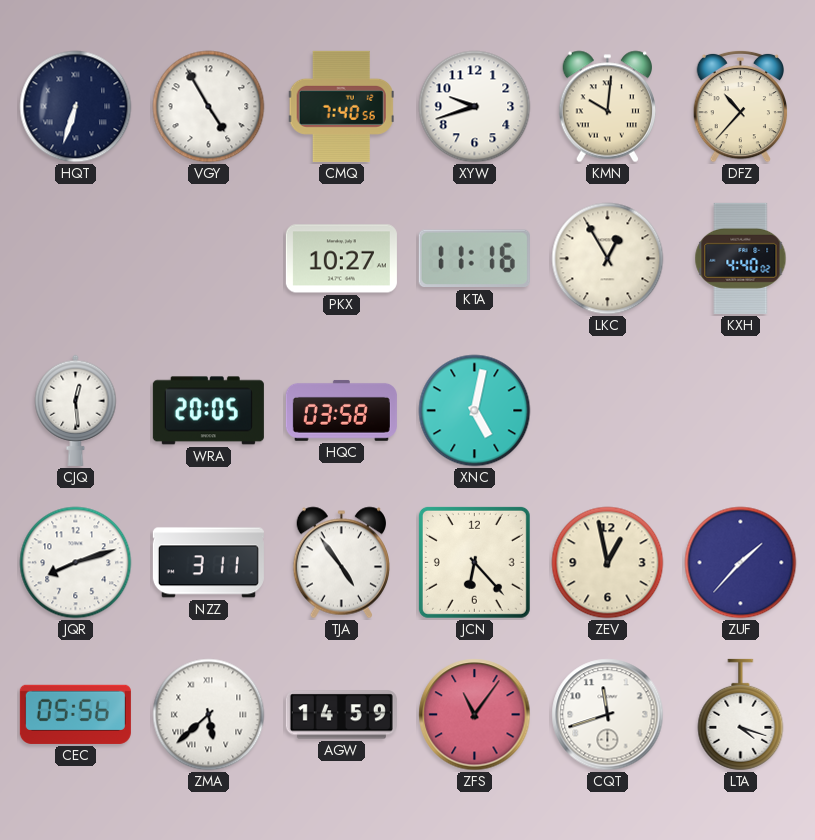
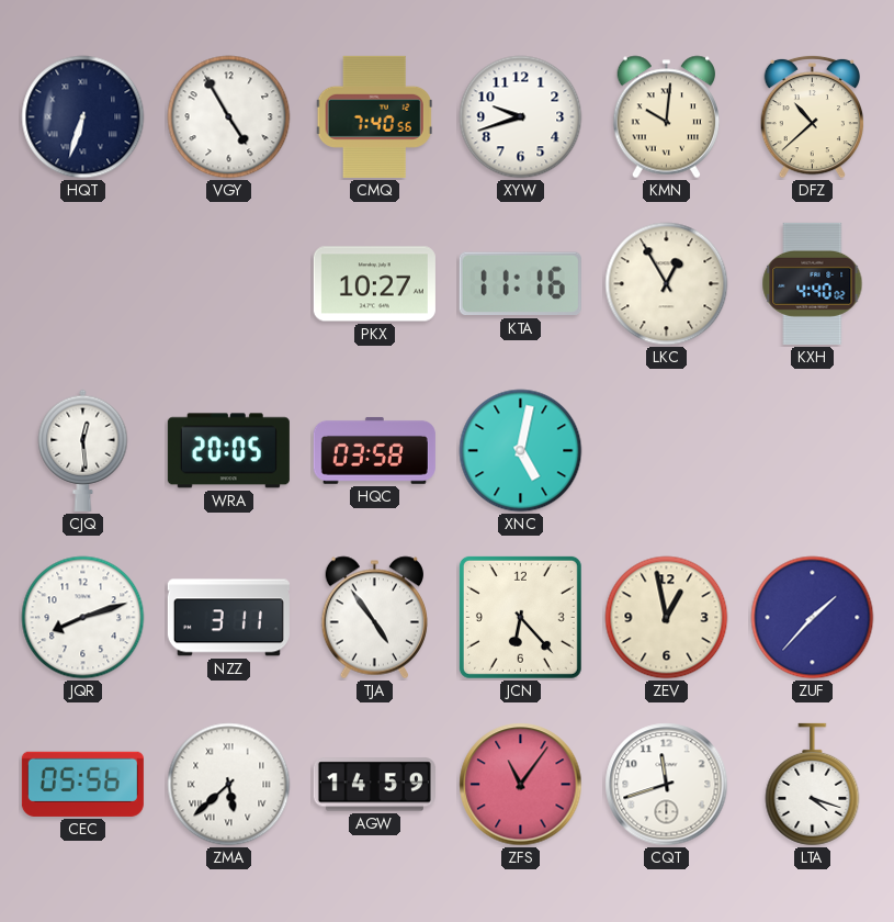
DFZ: 10:37 -> 10:38
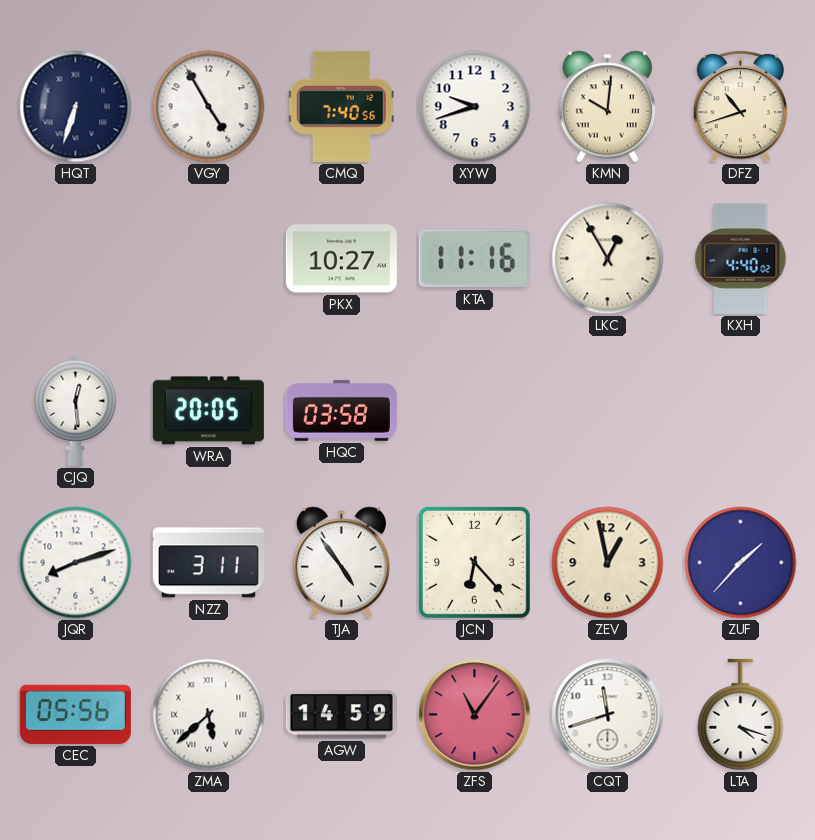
DFZ: 10:38 -> 10:42
XNC: 5:02 -> none
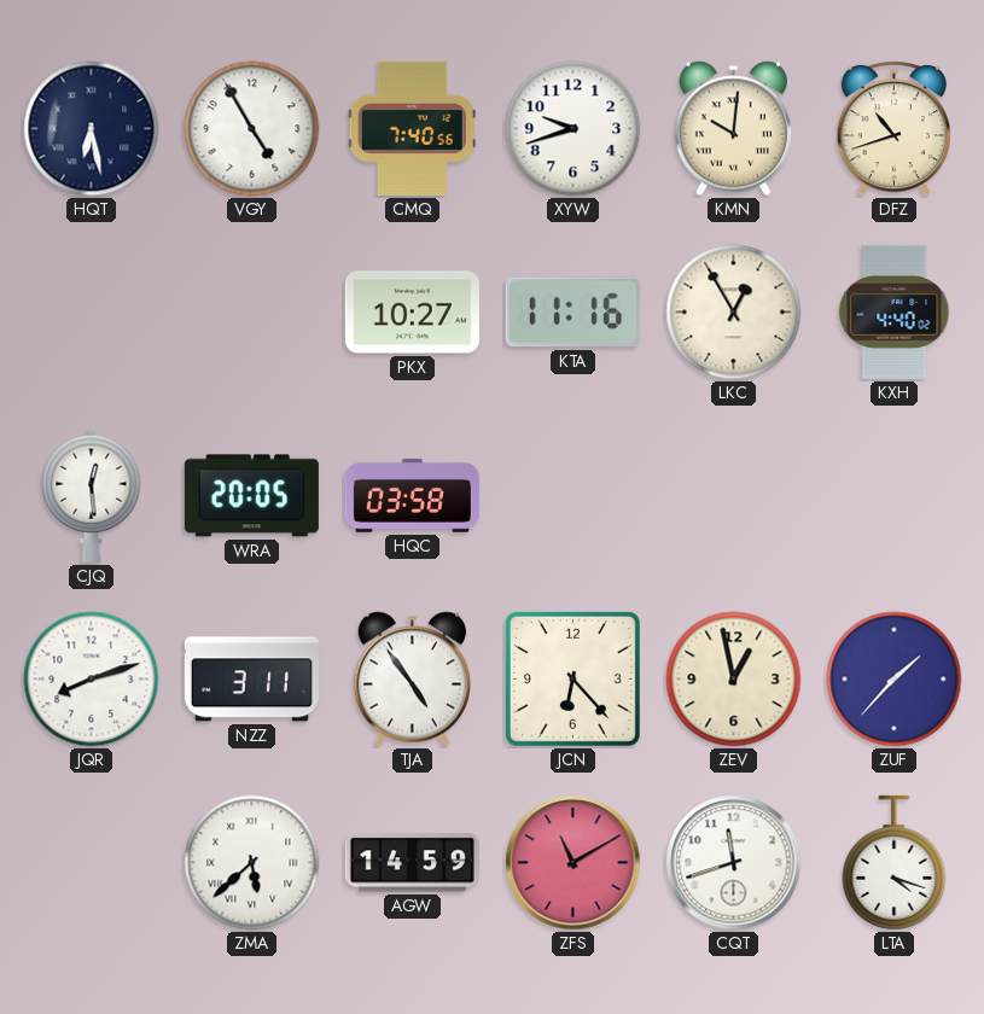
HQT: 6:33 -> 6:28
CEC: 05:56 -> none
ZFS: 11:06 -> 11:10
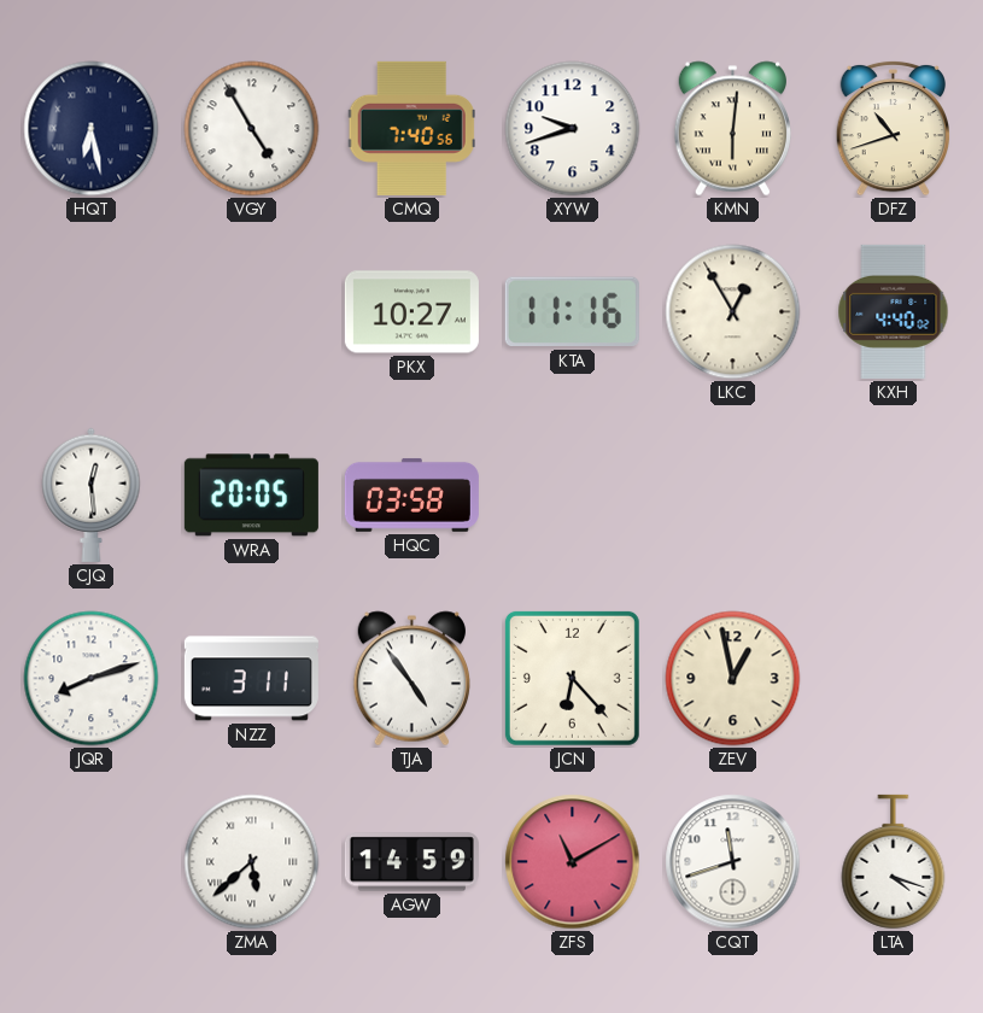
KMN: 10:01 -> 6:01
ZUF: 1:37 -> none
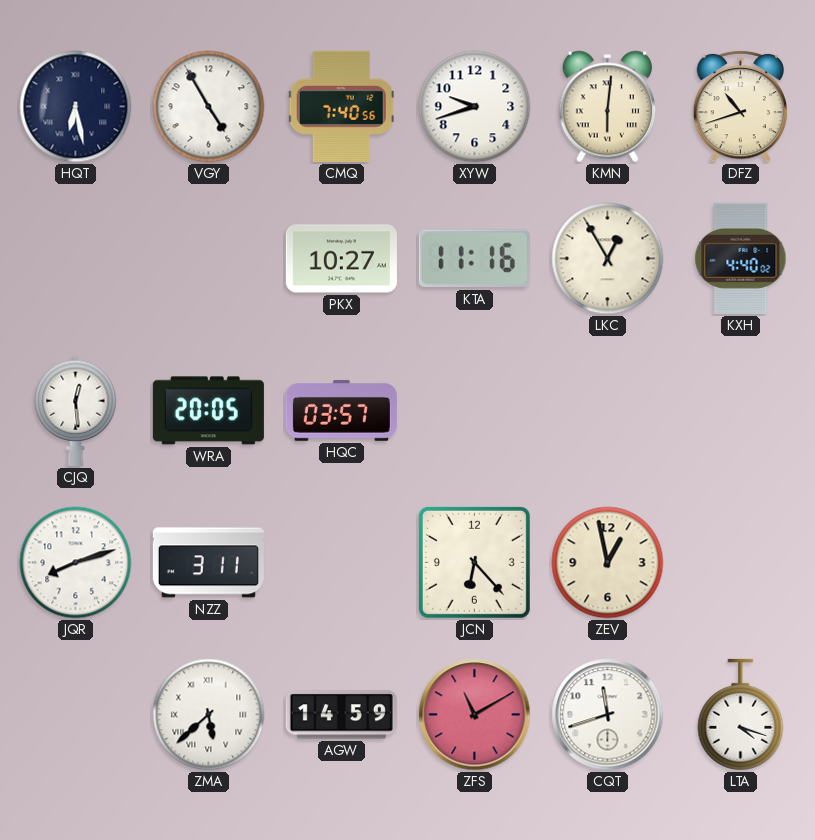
HQC: 03:58 -> 03:57
TJA: 4:54 -> none
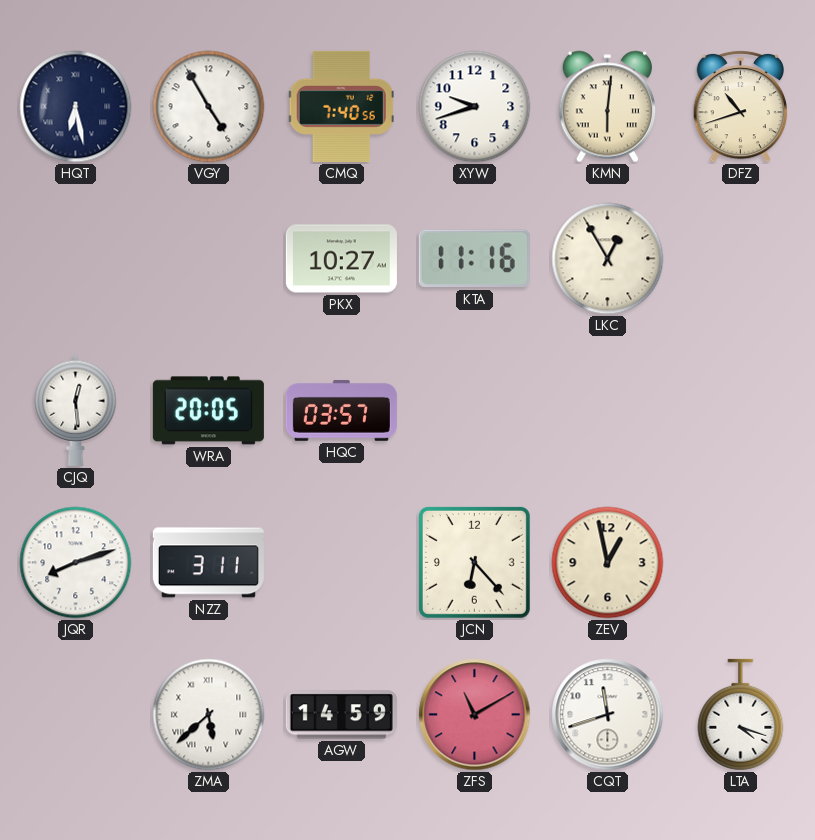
KXH: 4:40 -> none
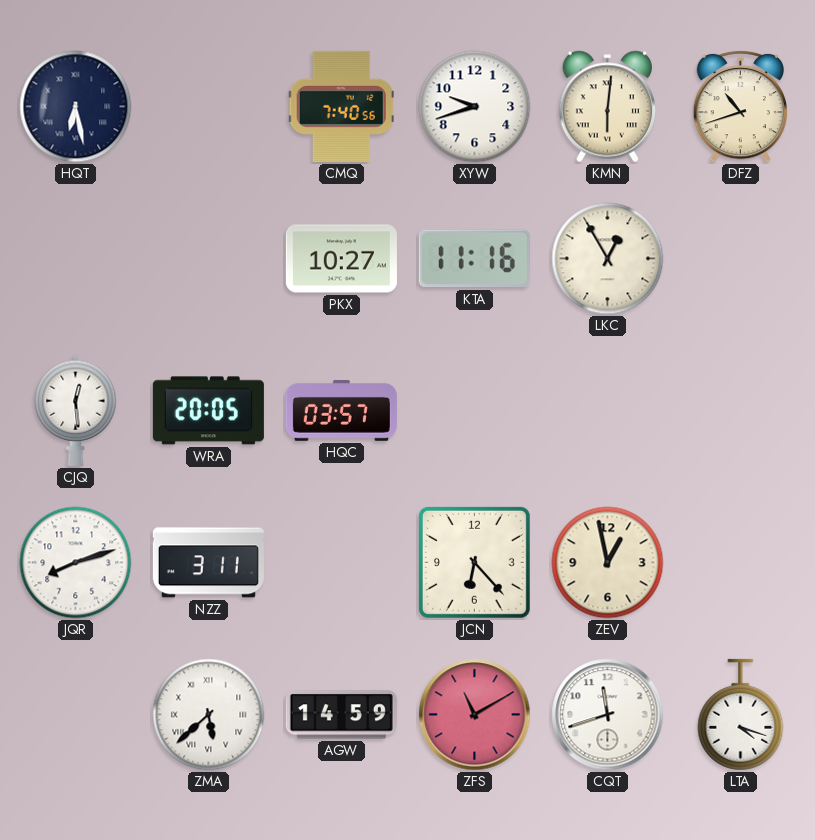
VGY: 4:55 -> none
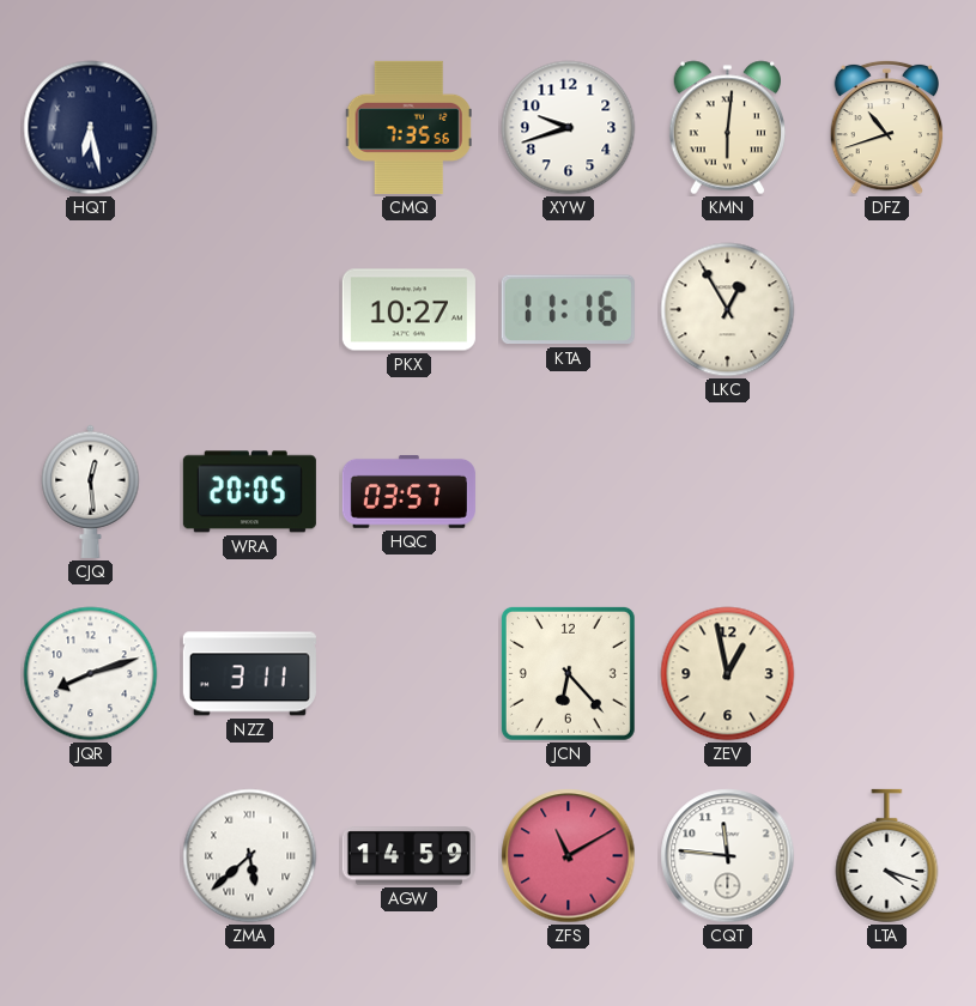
CMQ: 7:40 -> 7:35
CQT: 11:42 -> 11:46
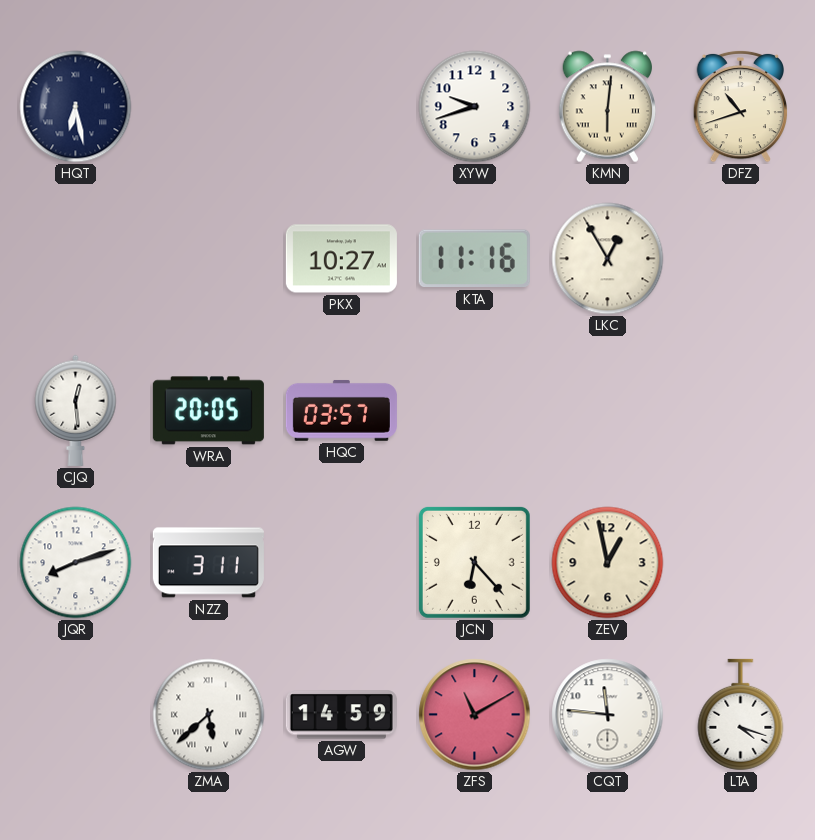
CMQ: 7:35 -> none
